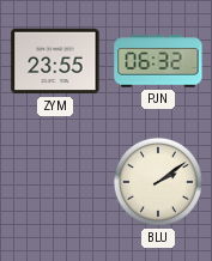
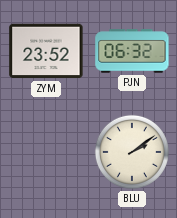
ZYM: 23:55 -> 23:52
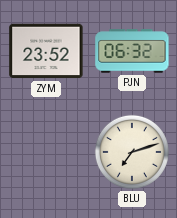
BLU: 2:09 -> 7:12
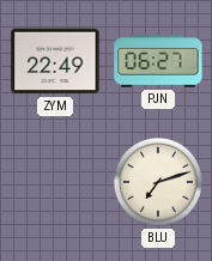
ZYM: 23:52 -> 22:49
PJN: 06:32 -> 06:27
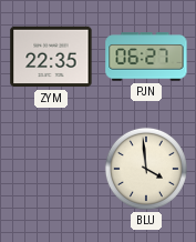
ZYM: 22:49 -> 22:35
BLU: 7:12 -> 3:59
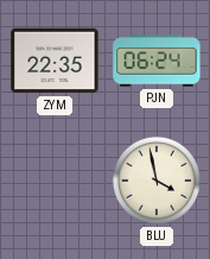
PJN: 06:27 -> 06:24
BLU: 3:59 -> 3:58
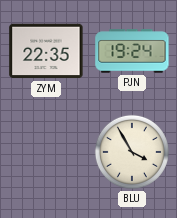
PJN: 06:24 -> 19:24
BLU: 3:58 -> 3:55
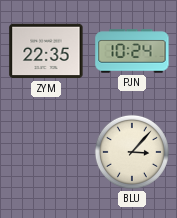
PJN: 19:24 -> 10:24
BLU: 3:55 -> 3:07
